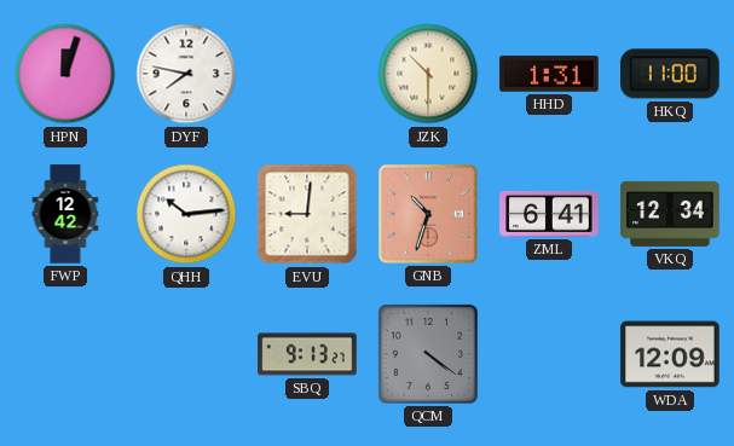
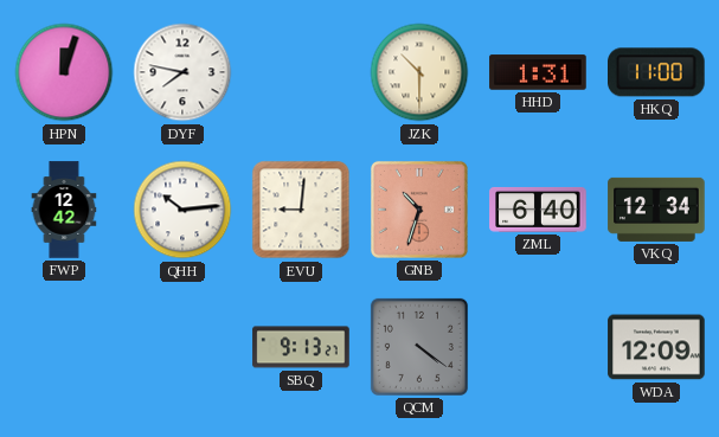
ZML: 6:41 -> 6:40
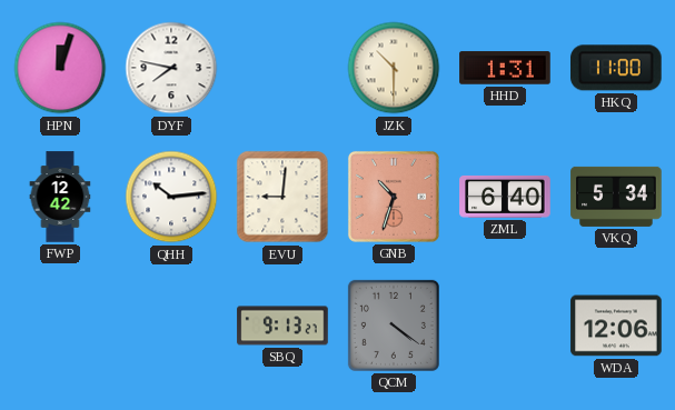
VKQ: 12:34 -> 5:34
WDA: 12:09 -> 12:06
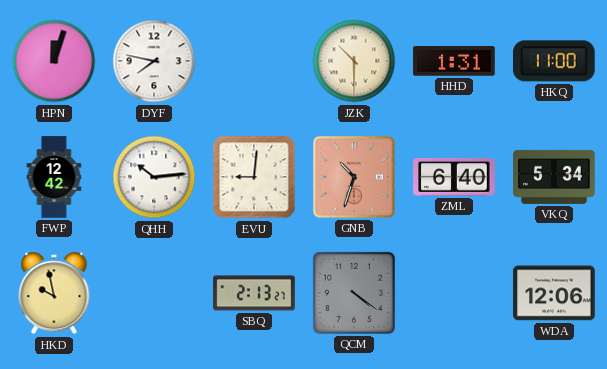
HKD: none -> 9:58
SBQ: 9:13 -> 2:13
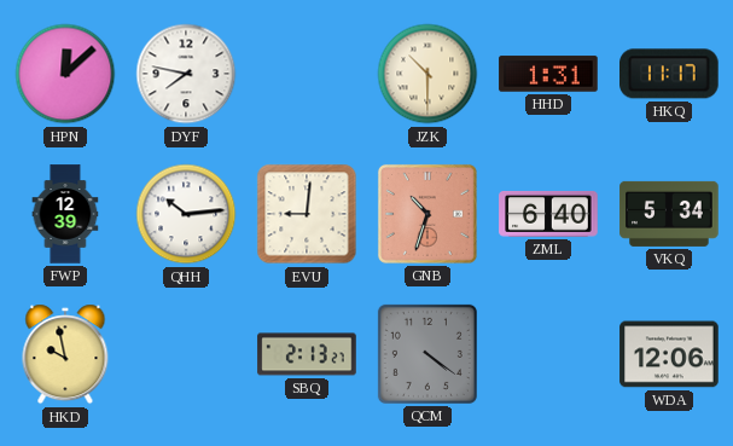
HPN: 12:03 -> 12:08
HKQ: 11:00 -> 11:17
FWP: 12:42 -> 12:39
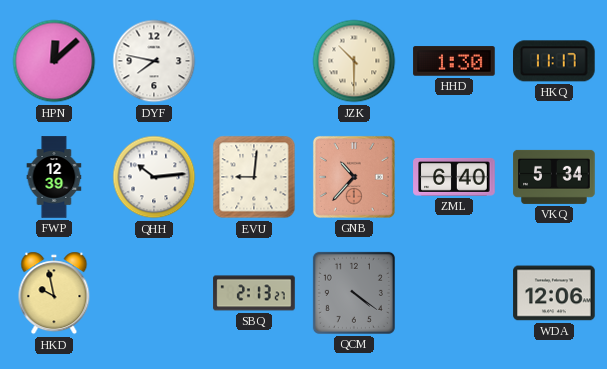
HHD: 1:31 -> 1:30
GNB: 10:33 -> 10:37
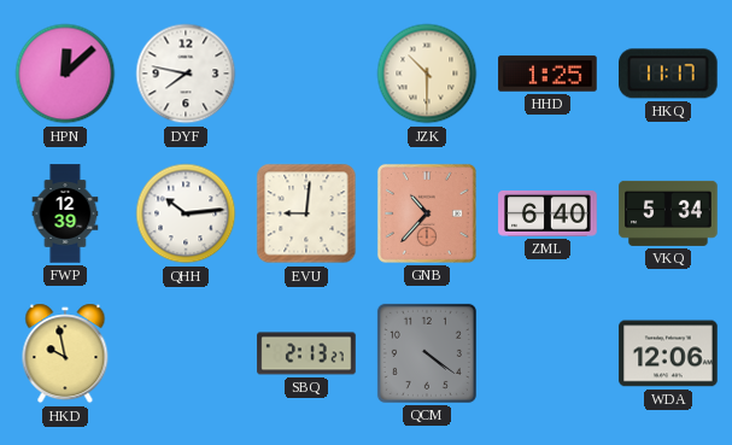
HHD: 1:30 -> 1:25
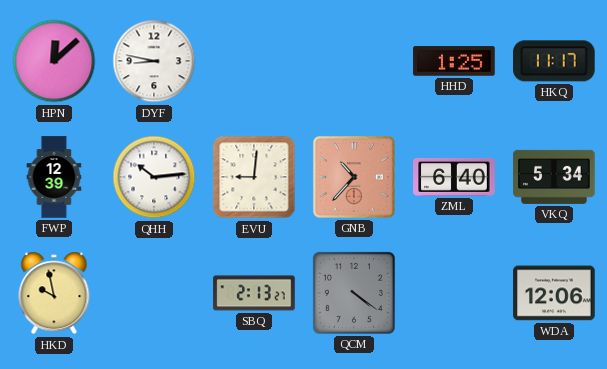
DYF: 7:47 -> 8:47
JZK: 10:30 -> none
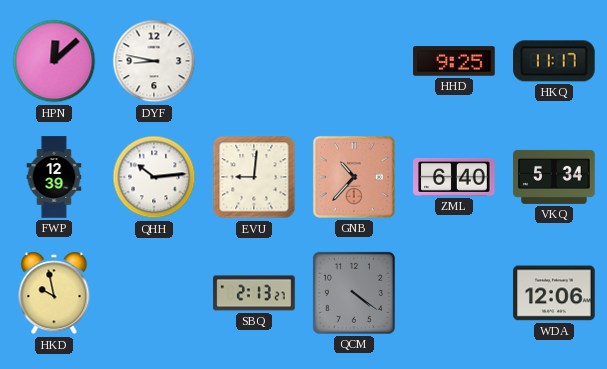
HHD: 1:25 -> 9:25
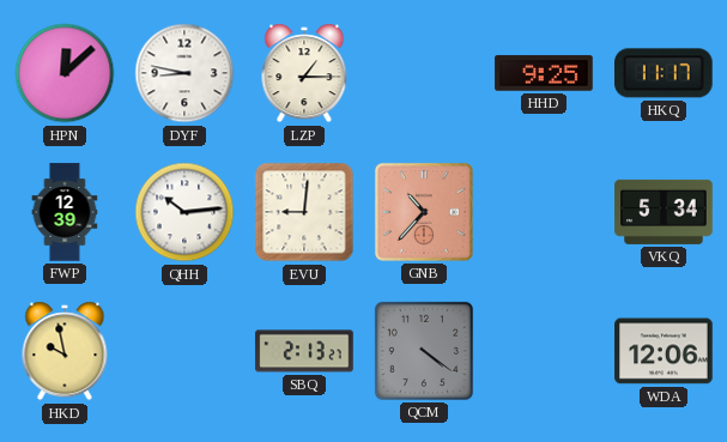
LZP: none -> 1:15
ZML: 6:40 -> none
